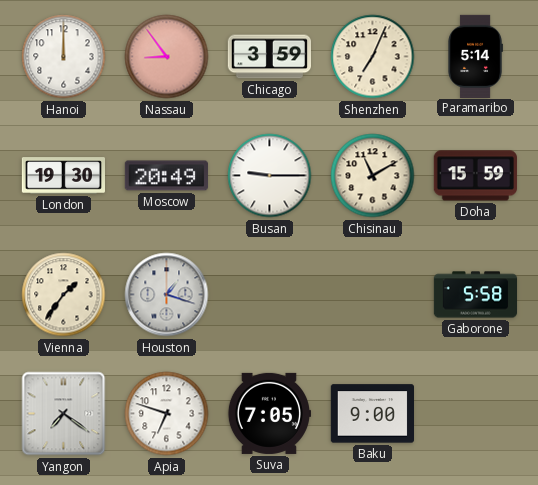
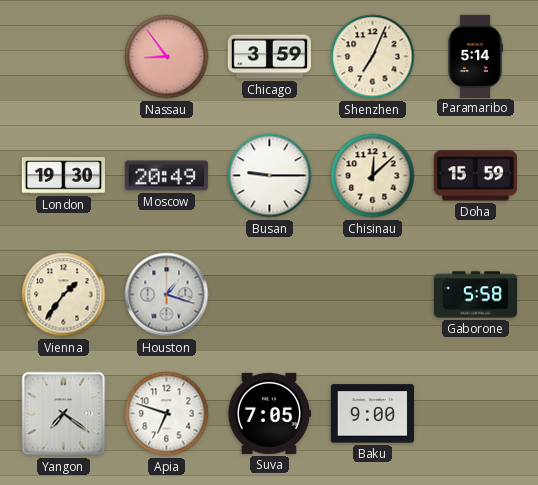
Hanoi: 12:00 -> none
Chisinau: 11:10 -> 12:08
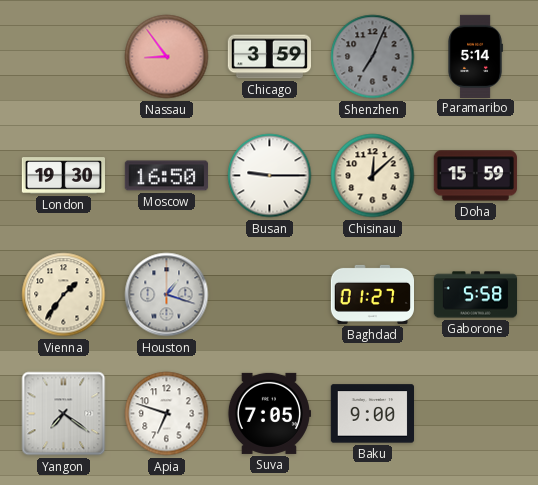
Shenzhen dial: cream -> grey
Moscow: 20:49 -> 16:50
Baghdad: none -> 01:27
